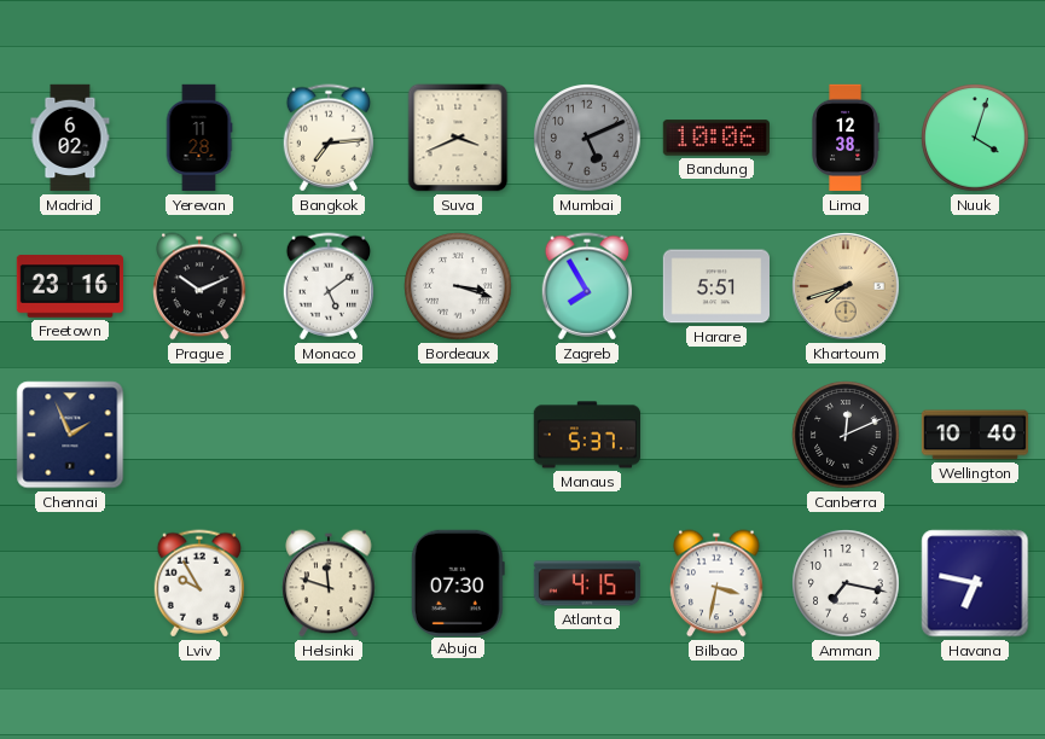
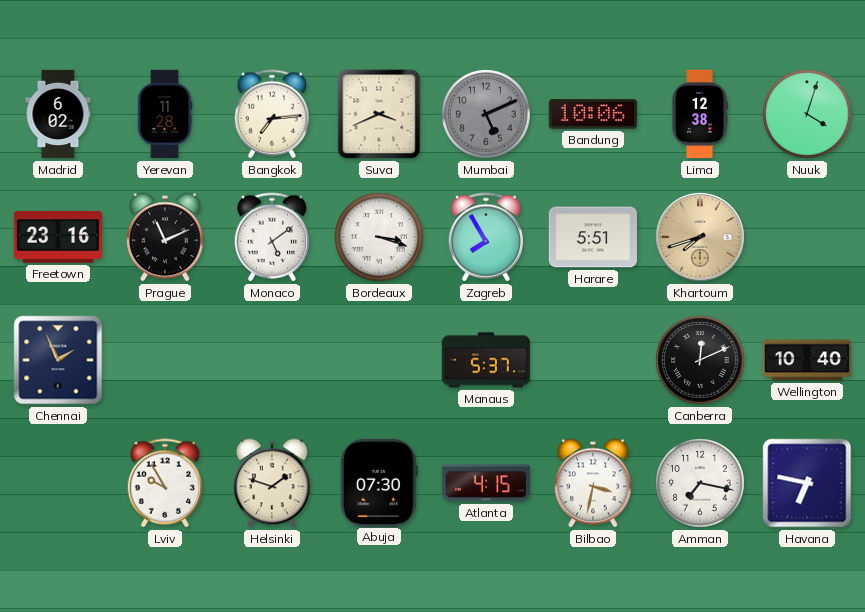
Prague: 10:11 -> 11:11
Helsinki: 11:48 -> 1:48
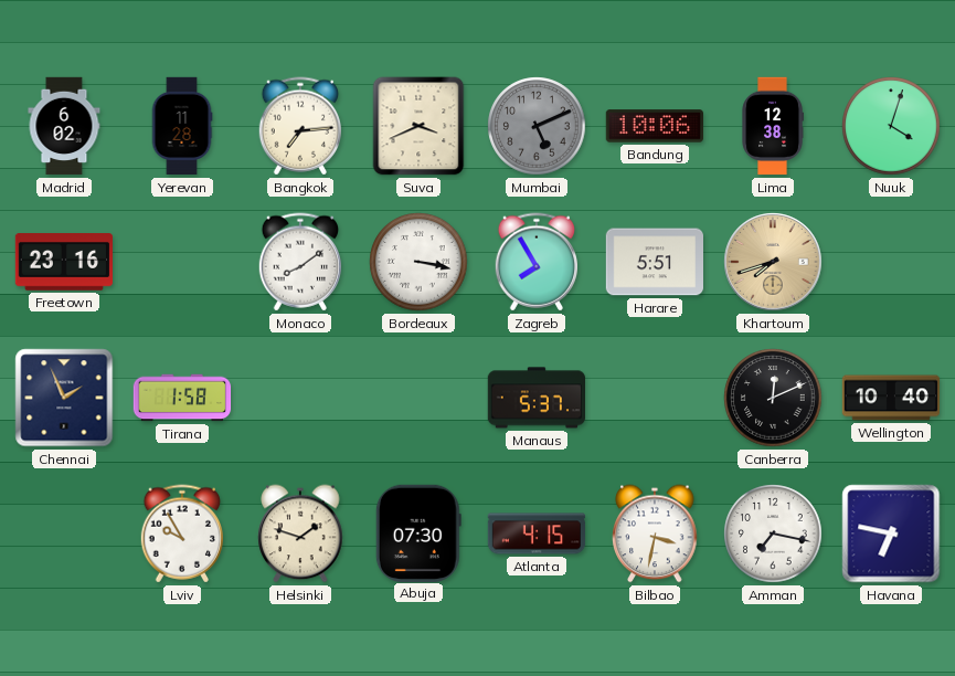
Prague: 11:11 -> none
Monaco: 5:09 -> 8:09
Bordeaux: 3:18 -> 3:17
Tirana: none -> 1:58
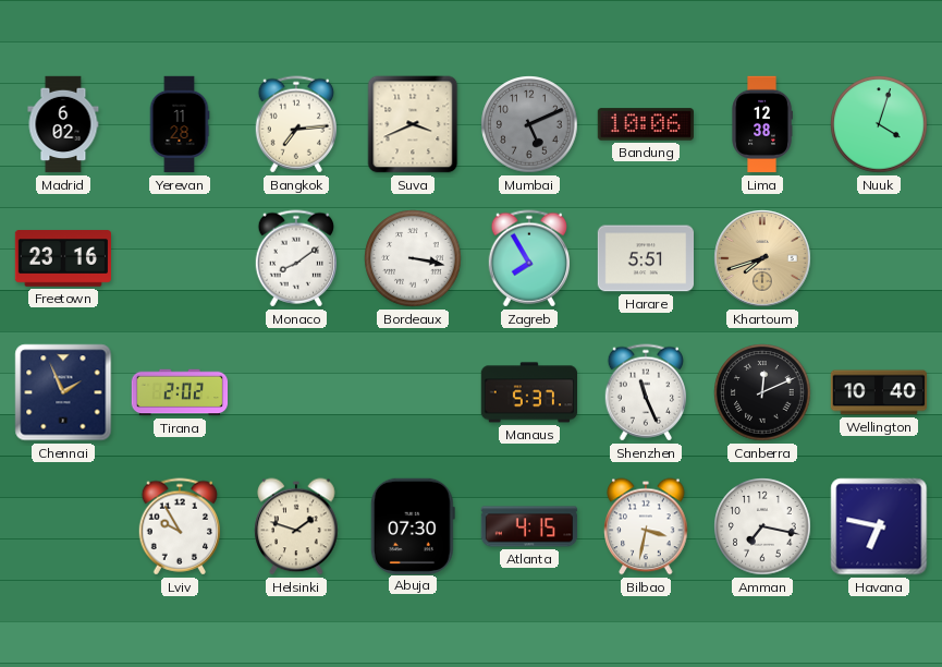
Tirana: 1:58 -> 2:02
Shenzhen: none -> 11:26
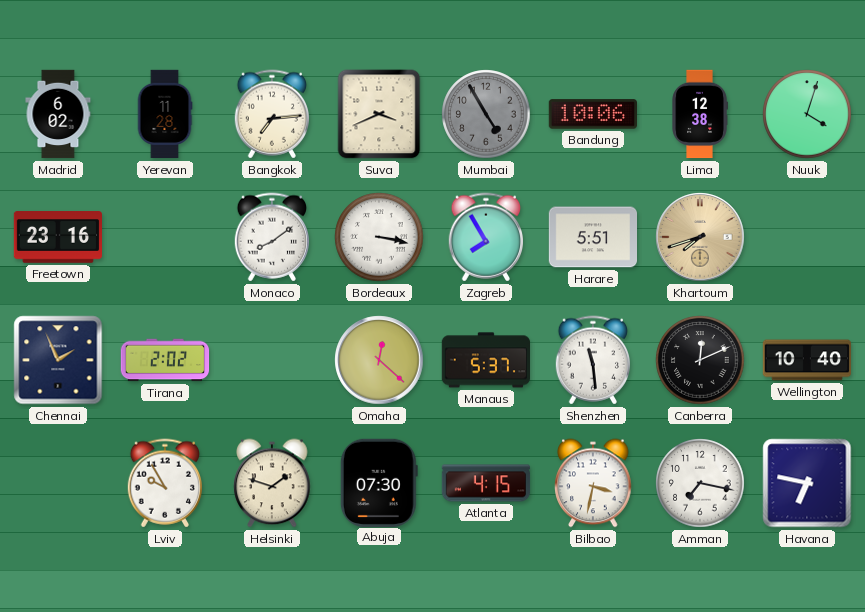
Mumbai: 5:11 -> 4:55
Omaha: none -> 12:22
Shenzhen: 11:26 -> 11:29
